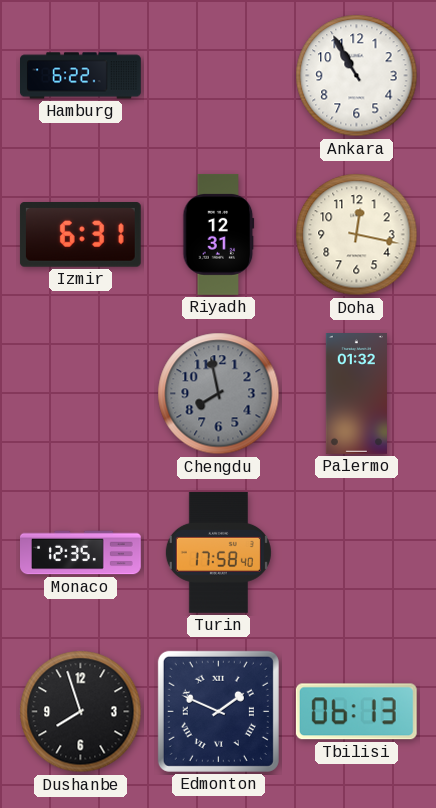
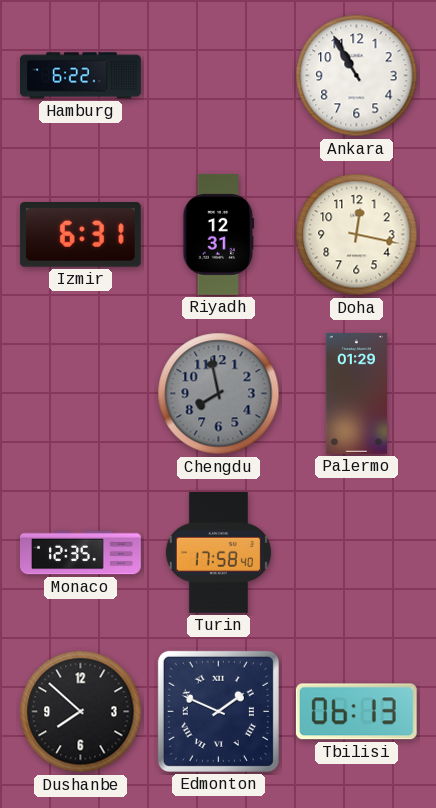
Palermo: 01:32 -> 01:29
Dushanbe: 7:57 -> 7:52
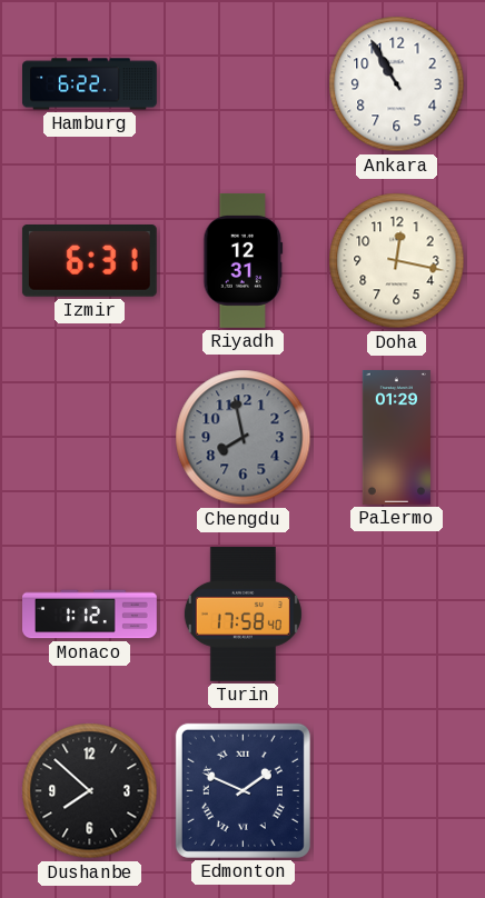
Monaco: 12:35 -> 1:12
Tbilisi: 06:13 -> none
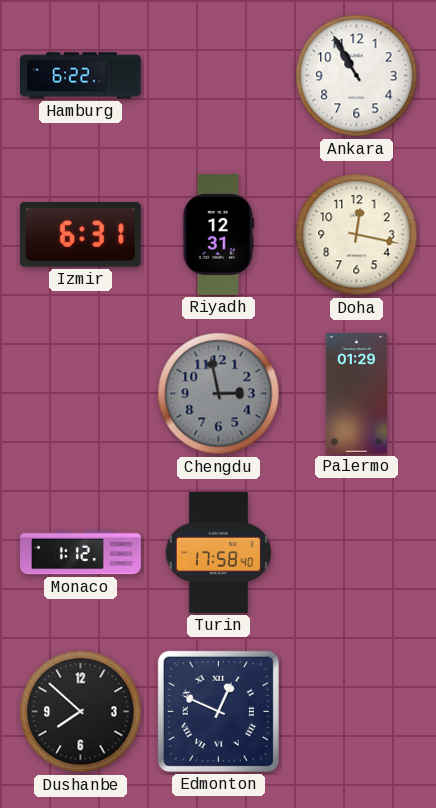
Chengdu: 7:58 -> 2:58
Edmonton: 1:49 -> 12:49
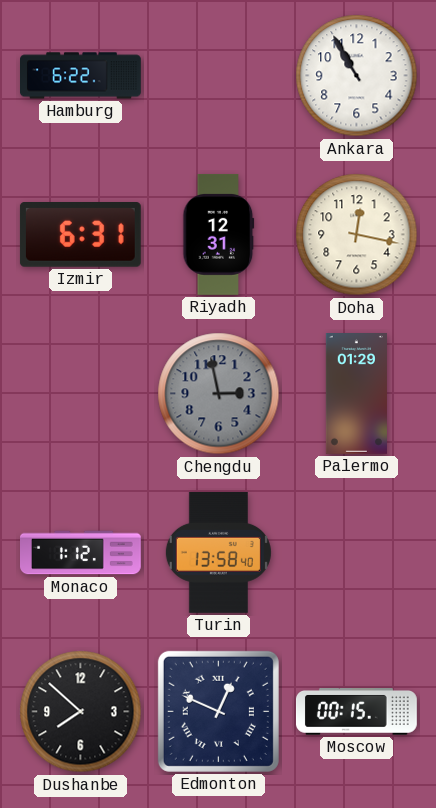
Turin: 17:58 -> 13:58
Moscow: none -> 00:15
